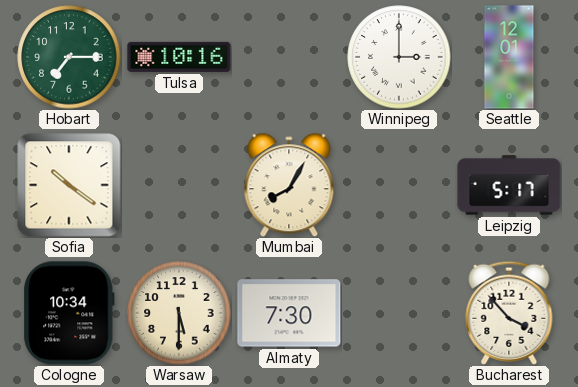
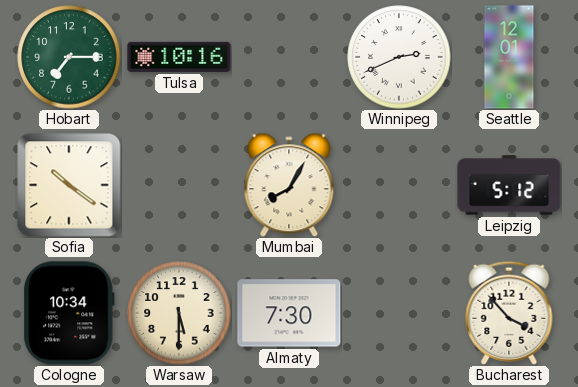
Winnipeg: 3:00 -> 2:41
Leipzig: 5:17 -> 5:12
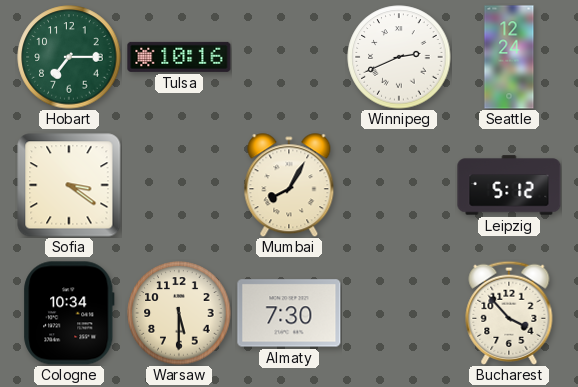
Seattle: 12:01 -> 12:24
Sofia: 10:21 -> 3:21
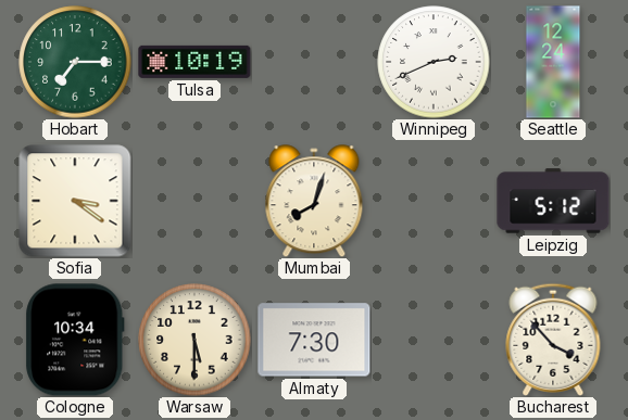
Tulsa: 10:16 -> 10:19
Mumbai: 8:05 -> 8:03
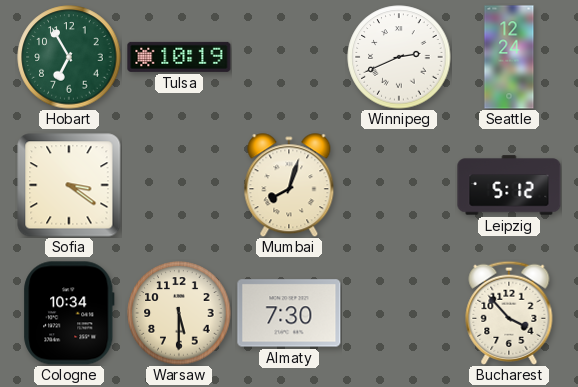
Hobart: 7:15 -> 6:55
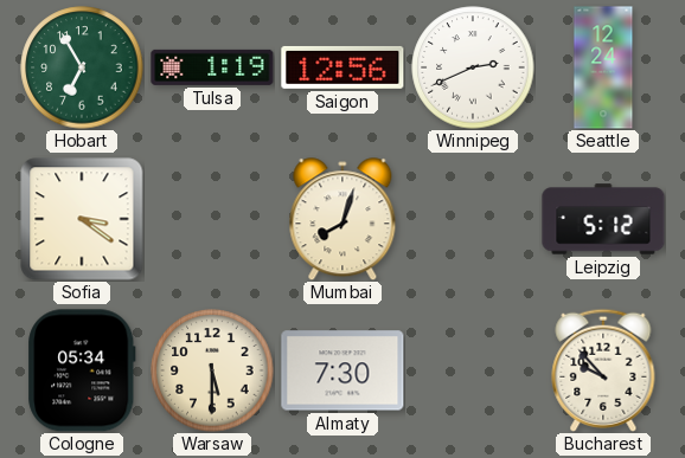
Tulsa: 10:19 -> 1:19
Saigon: none -> 12:56
Cologne: 10:34 -> 05:34
Bucharest: 3:53 -> 9:53
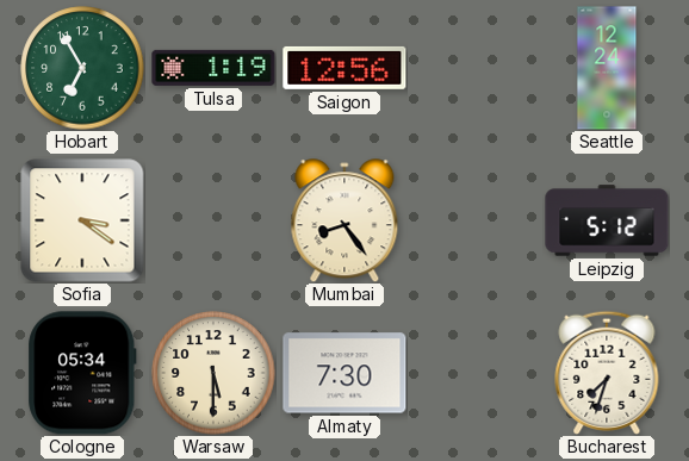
Winnipeg: 2:41 -> none
Mumbai: 8:03 -> 8:24
Bucharest: 9:53 -> 7:33
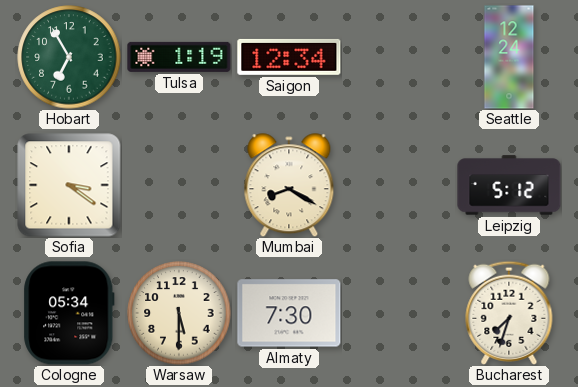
Saigon: 12:56 -> 12:34
Mumbai: 8:24 -> 8:20
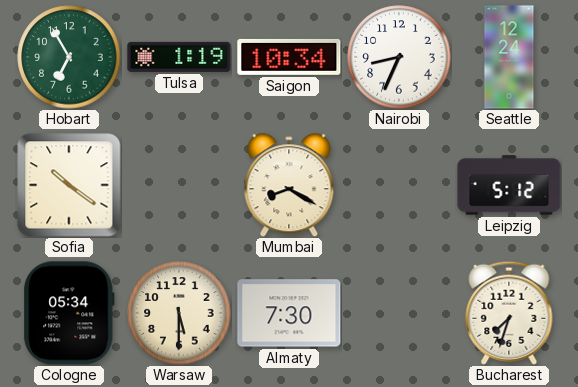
Saigon: 12:34 -> 10:34
Nairobi: none -> 8:34
Sofia: 3:21 -> 10:21
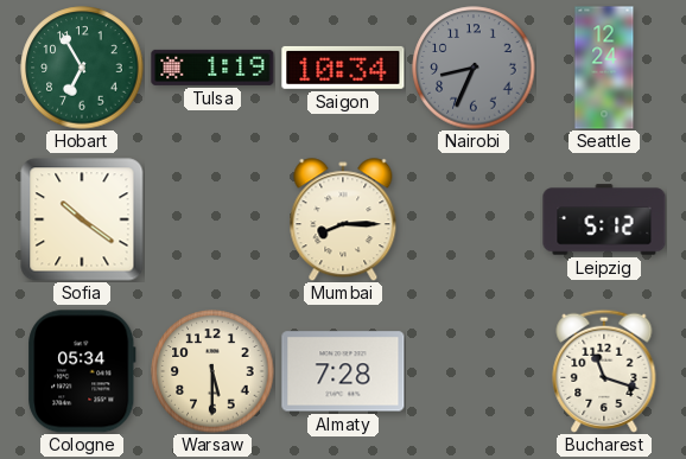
Nairobi dial: white -> grey
Mumbai: 8:20 -> 8:15
Almaty: 7:30 -> 7:28
Bucharest: 7:33 -> 11:18
